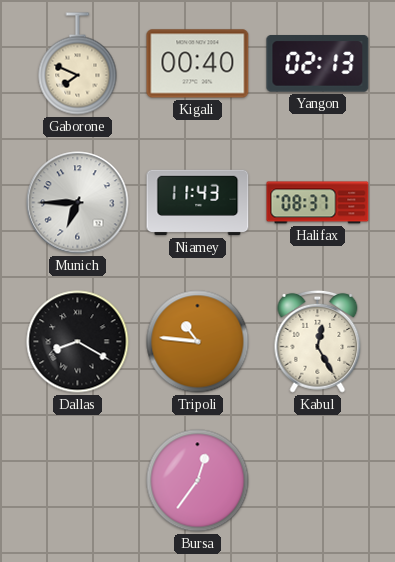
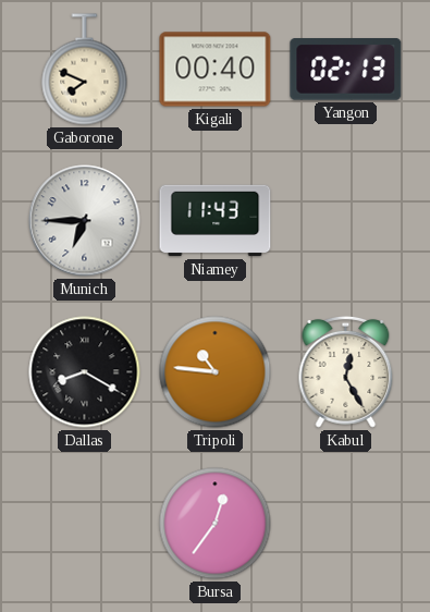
Halifax: 08:37 -> none
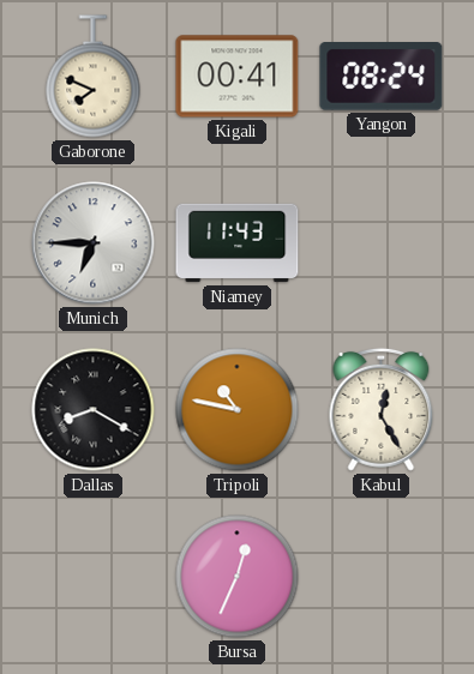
Kigali: 00:40 -> 00:41
Yangon: 02:13 -> 08:24
Tripoli: 10:46 -> 10:47
Bursa: 12:36 -> 12:34
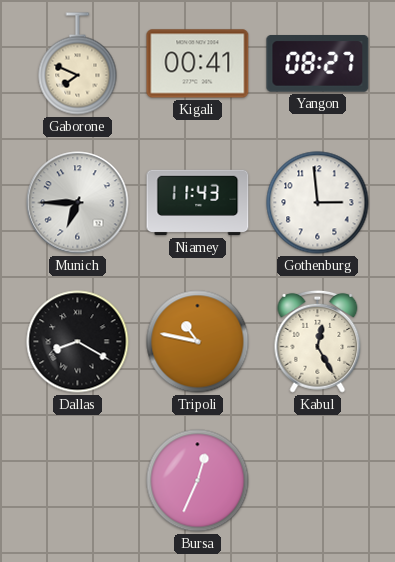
Yangon: 08:24 -> 08:27
Gothenburg: none -> 2:59
